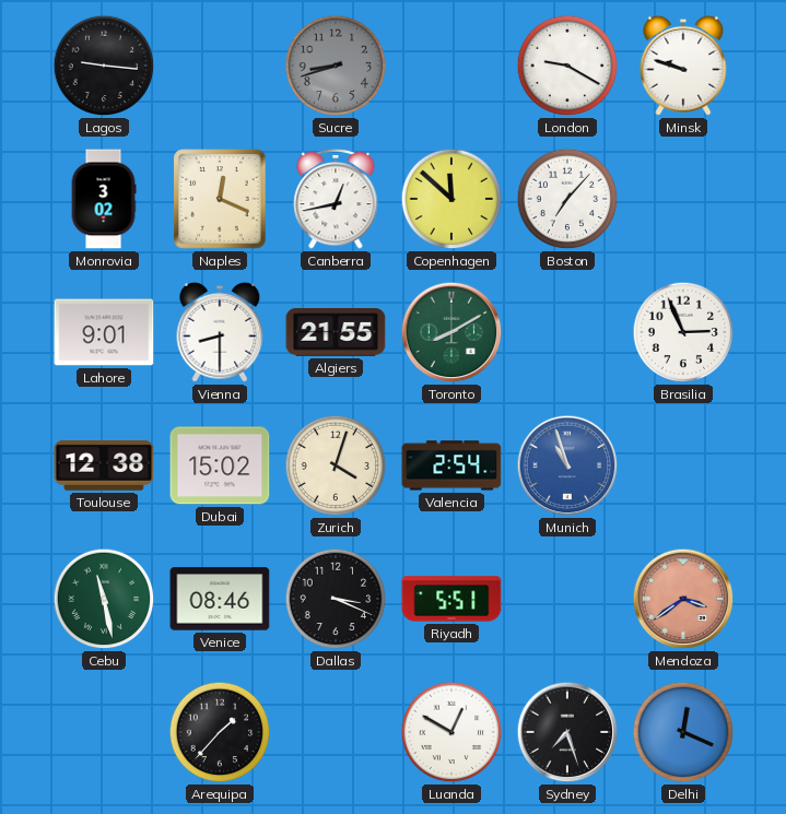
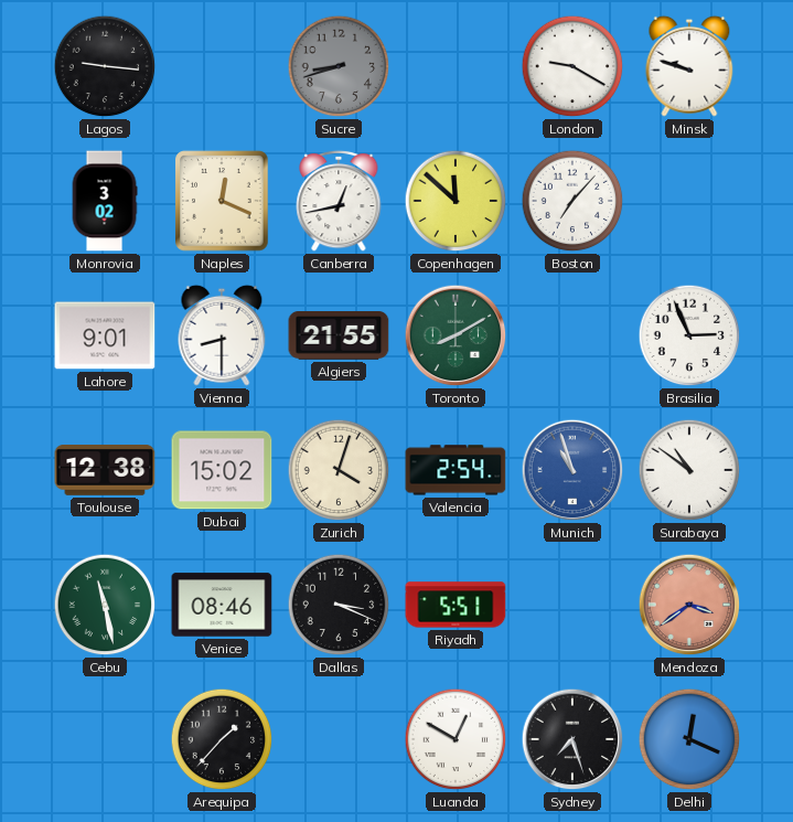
Surabaya: none -> 10:51
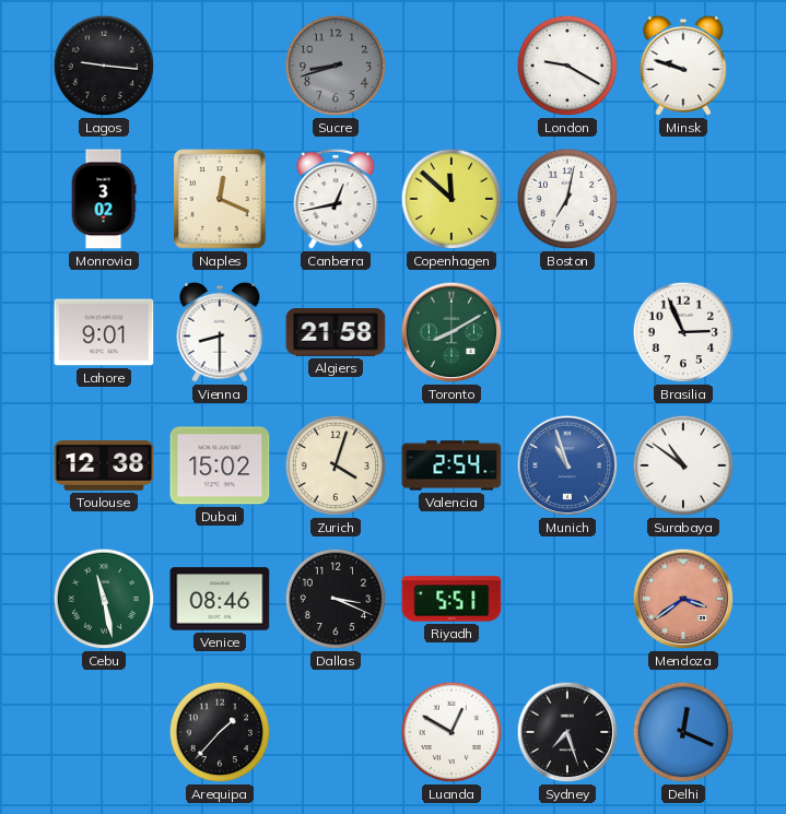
Boston: 7:07 -> 7:02
Algiers: 21:55 -> 21:58
